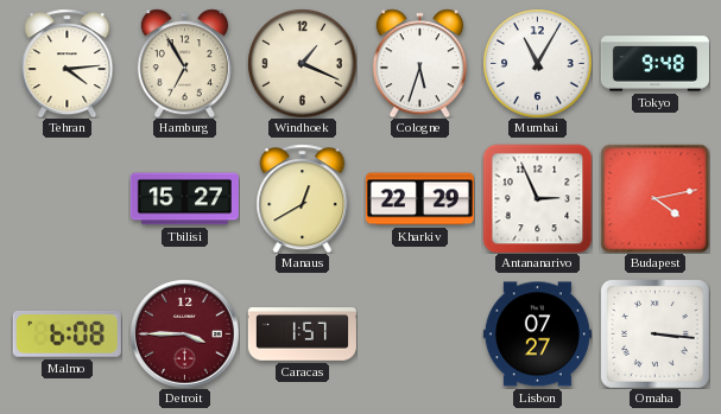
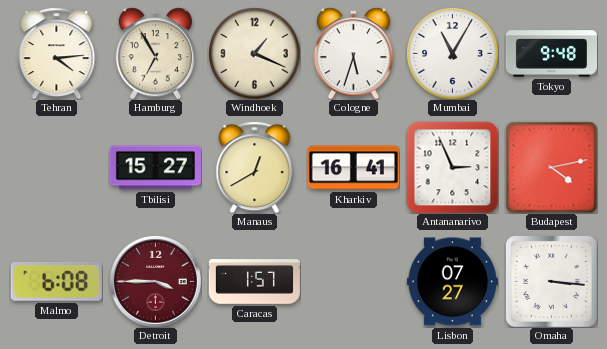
Kharkiv: 22:29 -> 16:41
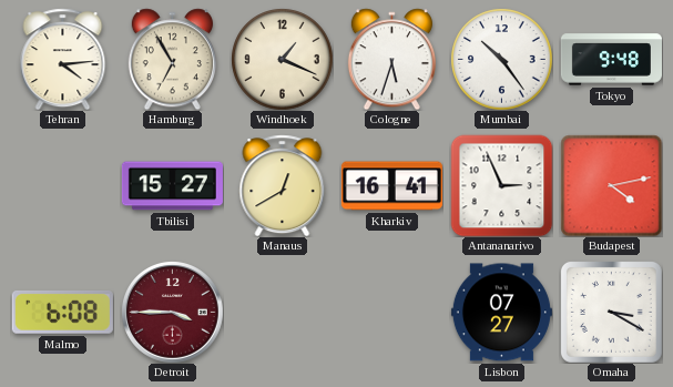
Mumbai: 11:05 -> 10:24
Caracas: 1:57 -> none
Omaha: 3:16 -> 3:20
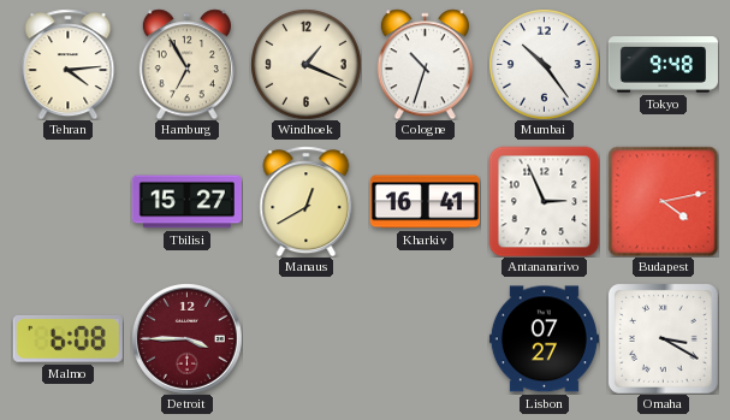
Cologne: 5:33 -> 10:33
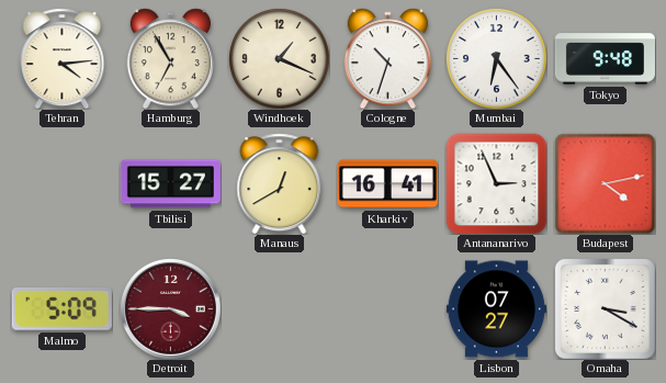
Mumbai: 10:24 -> 6:24
Malmo: 6:08 -> 5:09
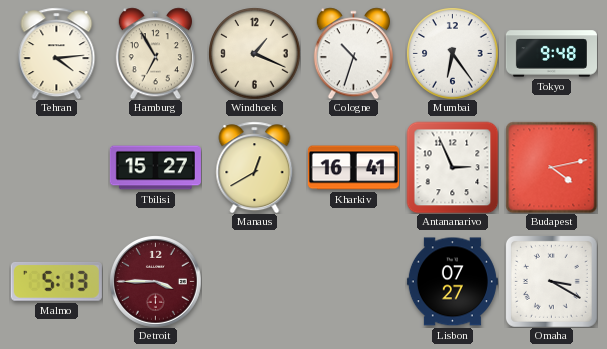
Malmo: 5:09 -> 5:13
